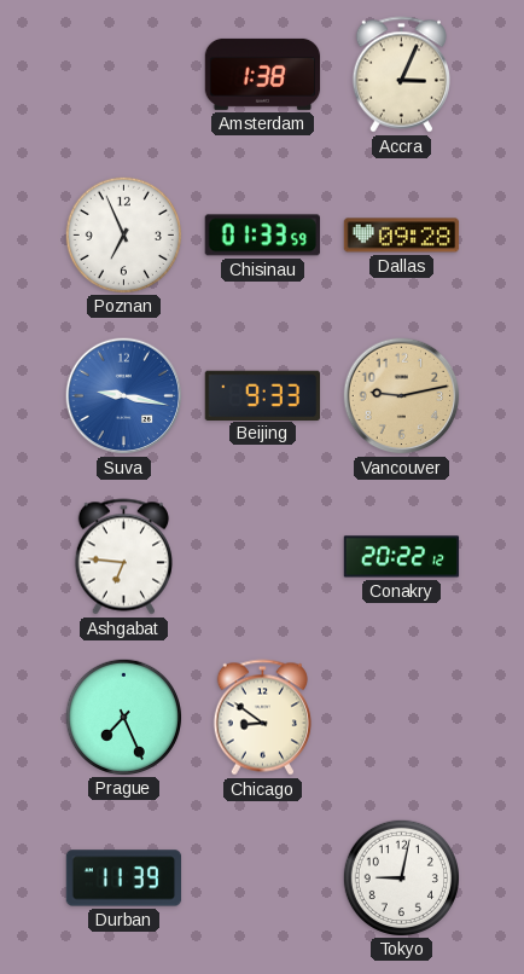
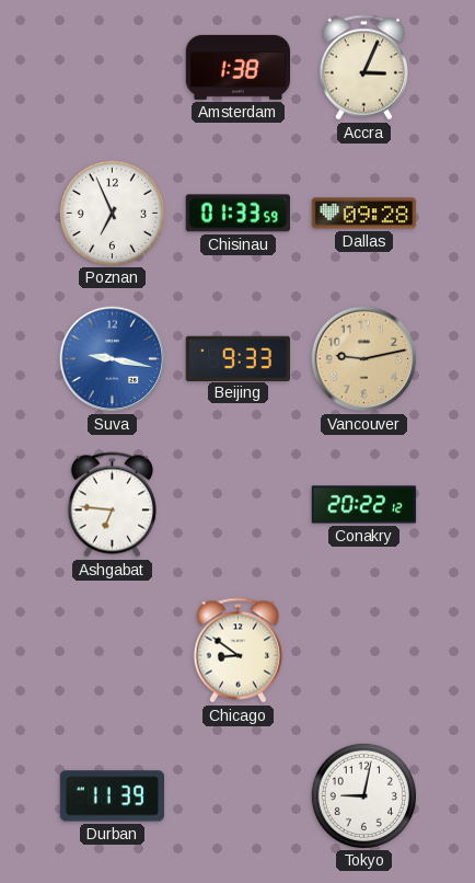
Prague: 7:26 -> none
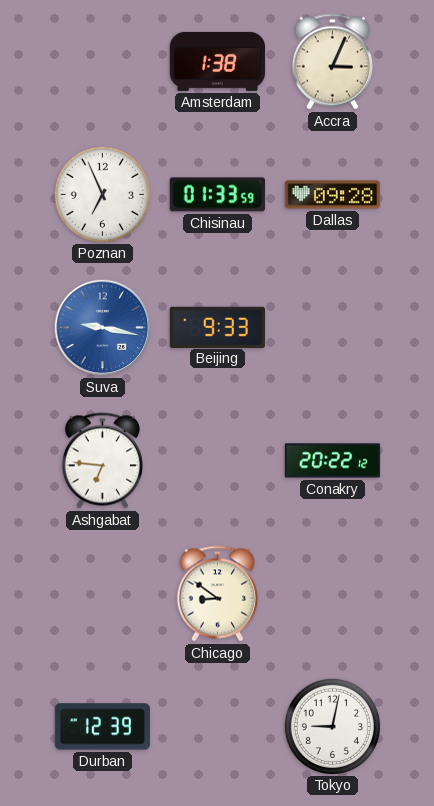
Vancouver: 9:13 -> none
Durban: 11:39 -> 12:39
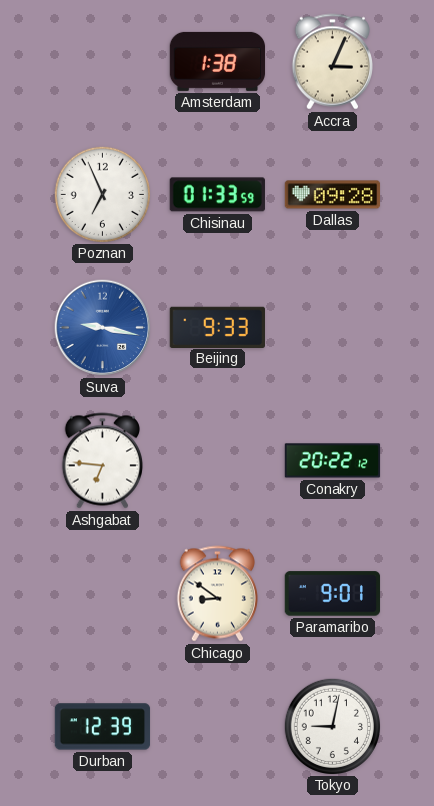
Paramaribo: none -> 9:01
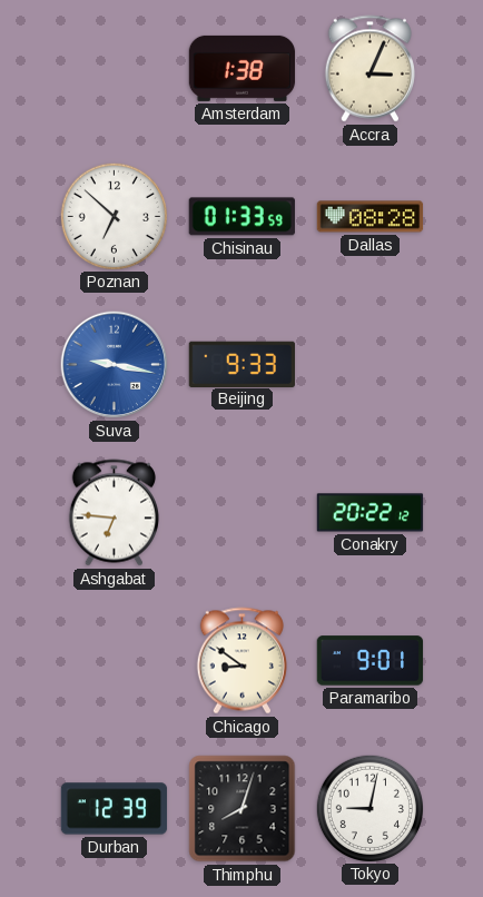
Poznan: 6:56 -> 6:52
Dallas: 09:28 -> 08:28
Thimphu: none -> 8:03
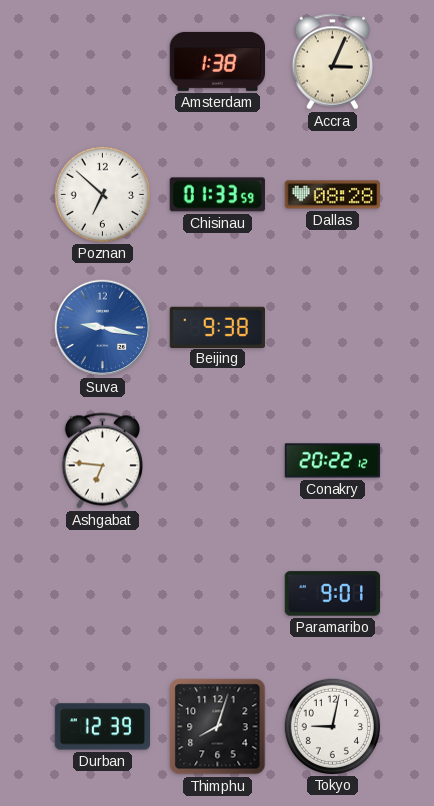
Beijing: 9:33 -> 9:38
Chicago: 8:51 -> none
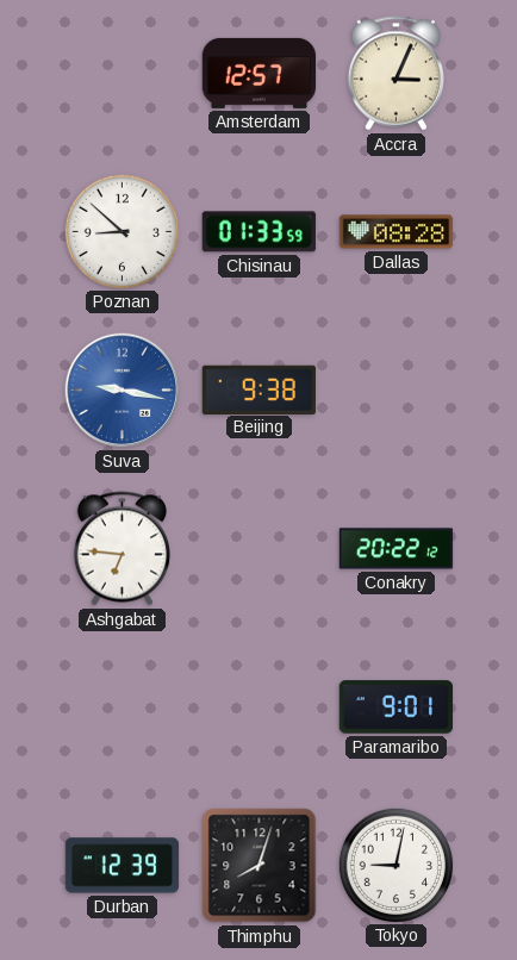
Amsterdam: 1:38 -> 12:57
Poznan: 6:52 -> 8:52
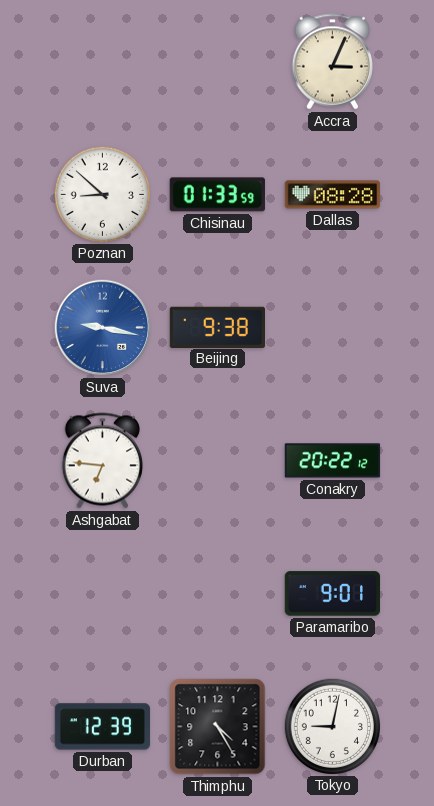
Amsterdam: 12:57 -> none
Thimphu: 8:03 -> 4:25
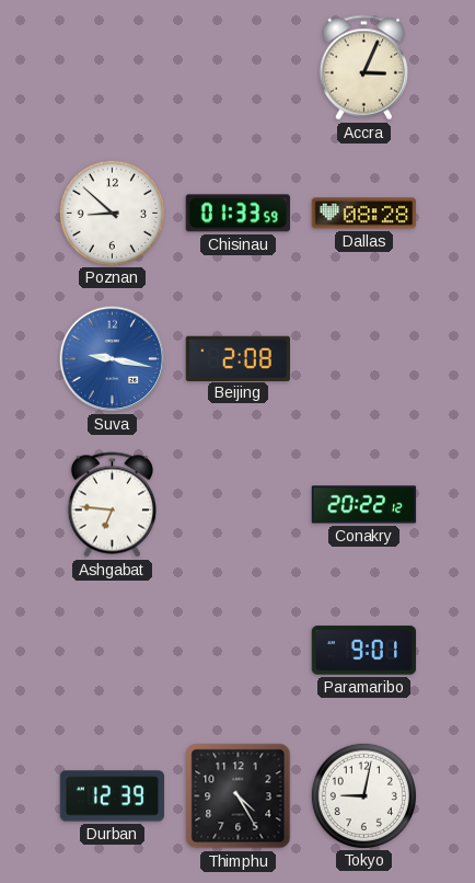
Beijing: 9:38 -> 2:08
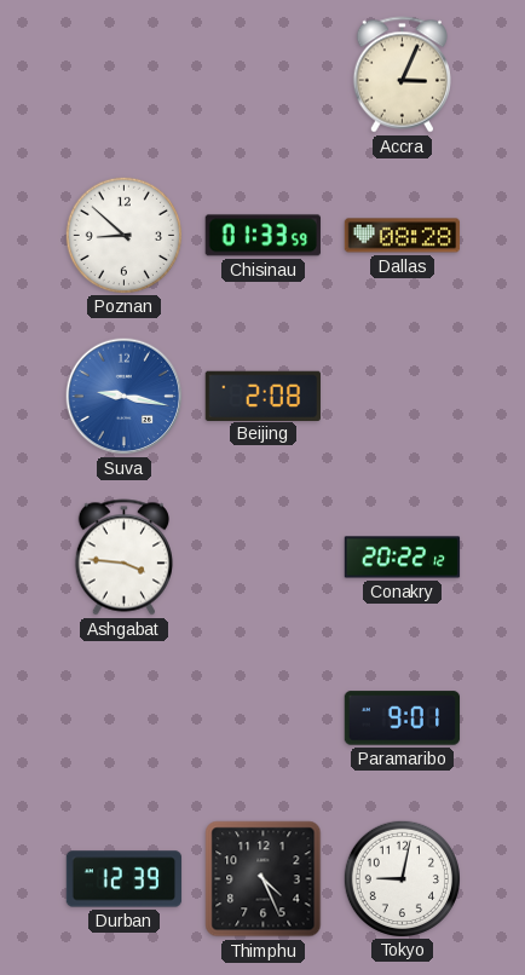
Ashgabat: 6:46 -> 3:46
Thimphu: 4:25 -> 4:26
